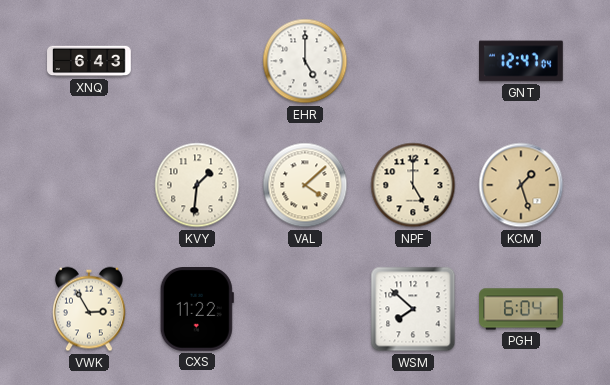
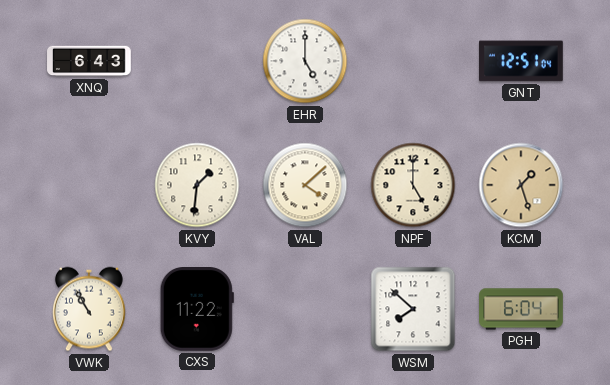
GNT: 12:47 -> 12:51
VWK: 2:55 -> 10:55
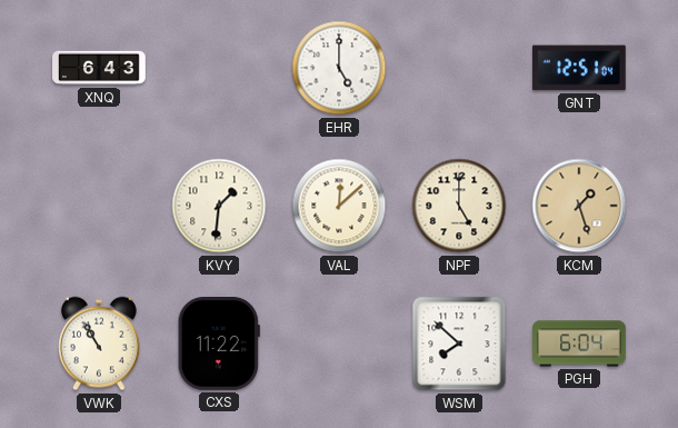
VAL: 4:08 -> 12:08
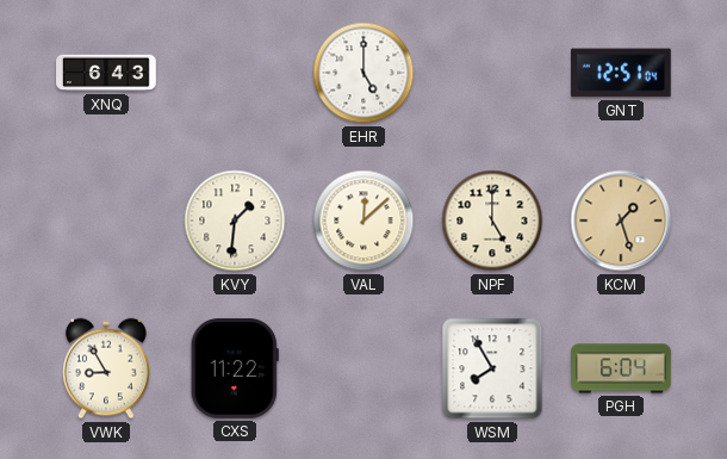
VWK: 10:55 -> 8:55
WSM: 7:52 -> 7:55
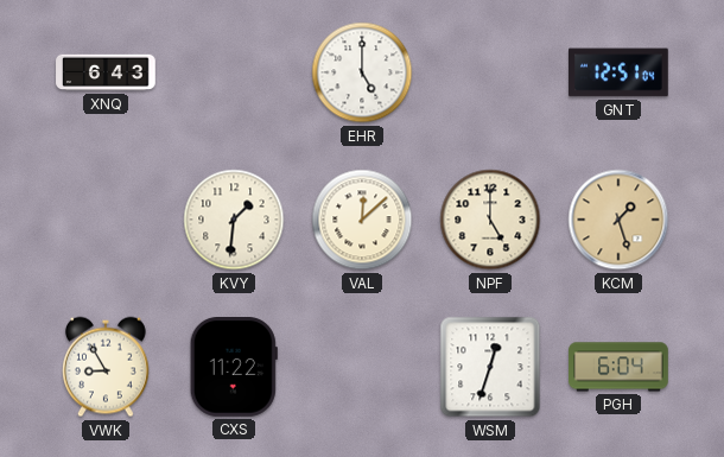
WSM: 7:55 -> 12:33
